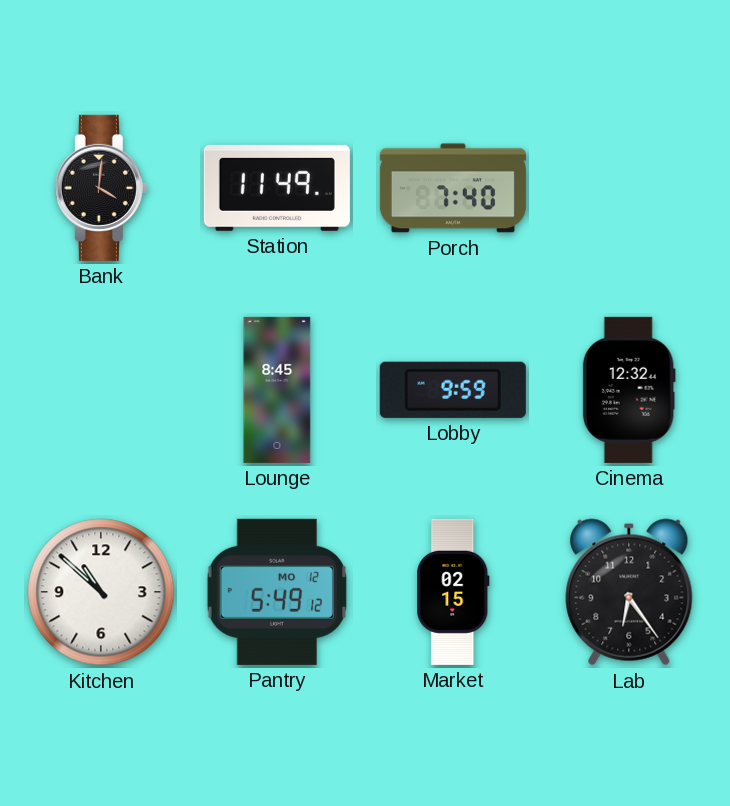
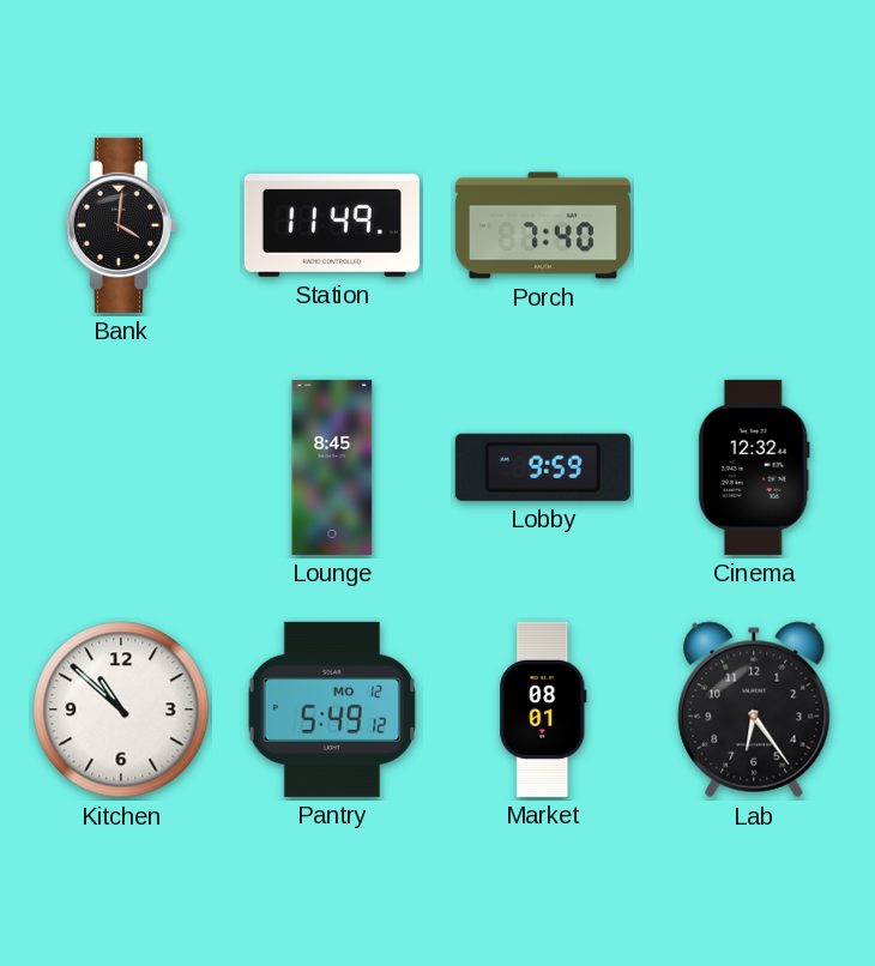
Market: 02:15 -> 08:01
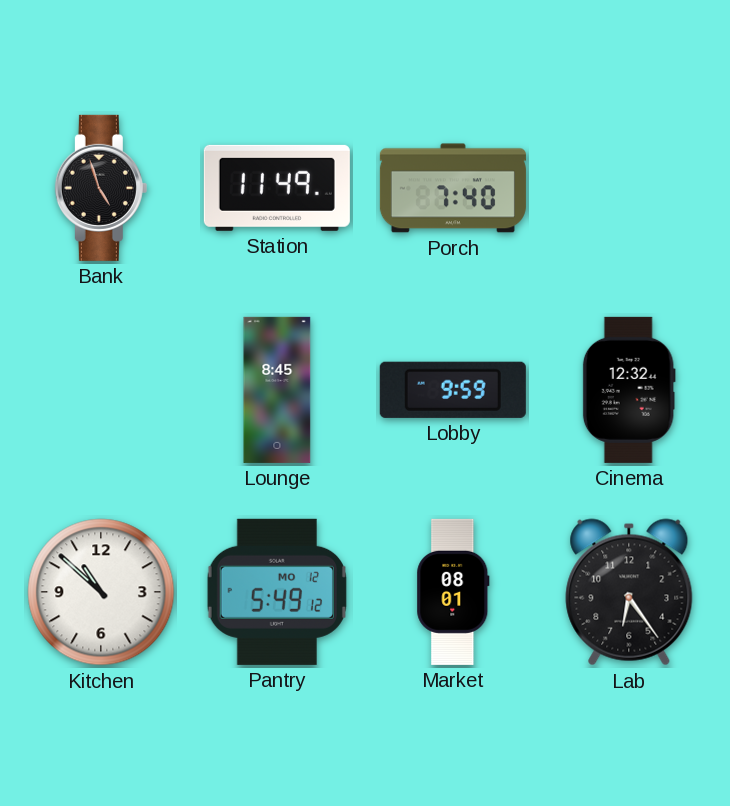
Bank: 4:01 -> 4:57
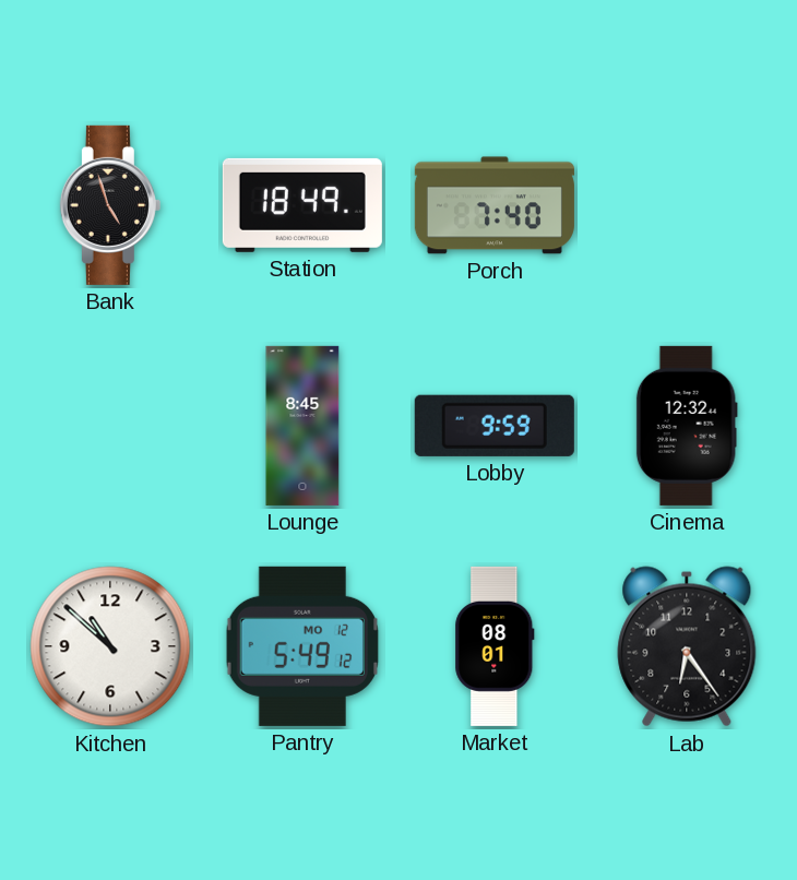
Station: 11:49 -> 18:49
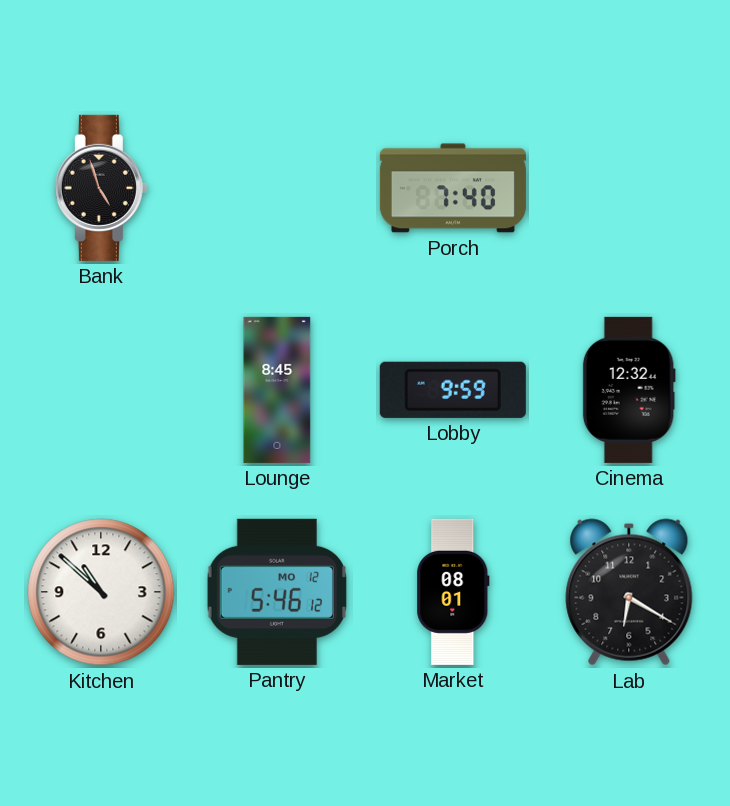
Station: 18:49 -> none
Pantry: 5:49 -> 5:46
Lab: 6:24 -> 6:20
